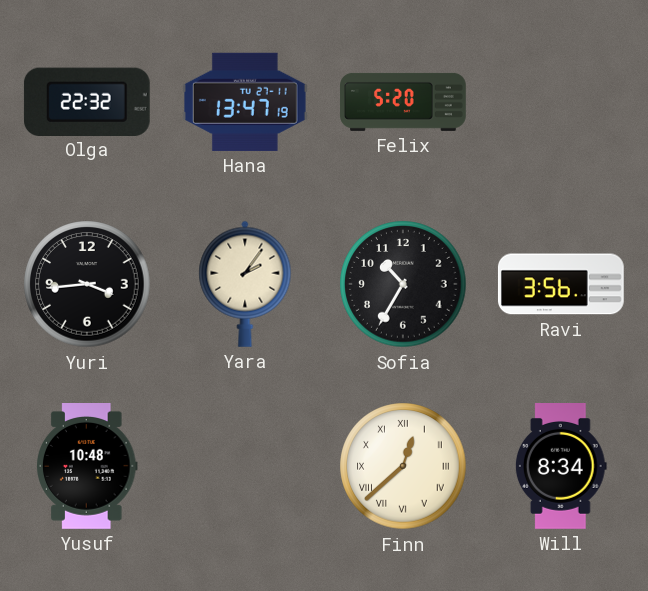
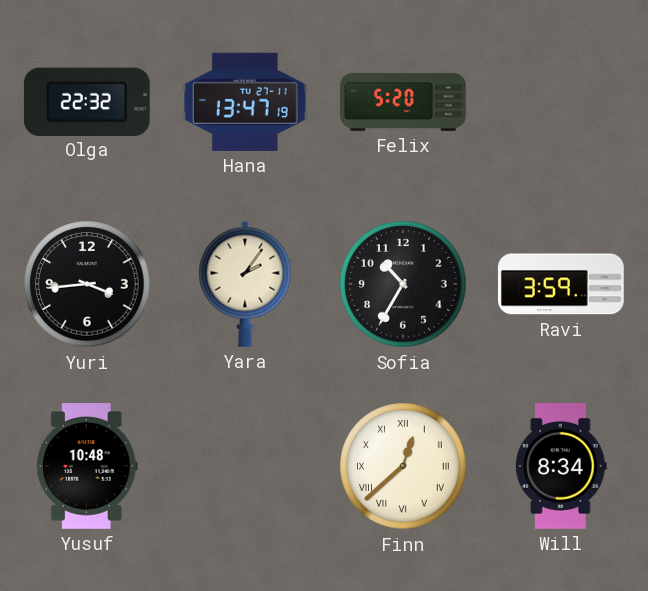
Ravi: 3:56 -> 3:59
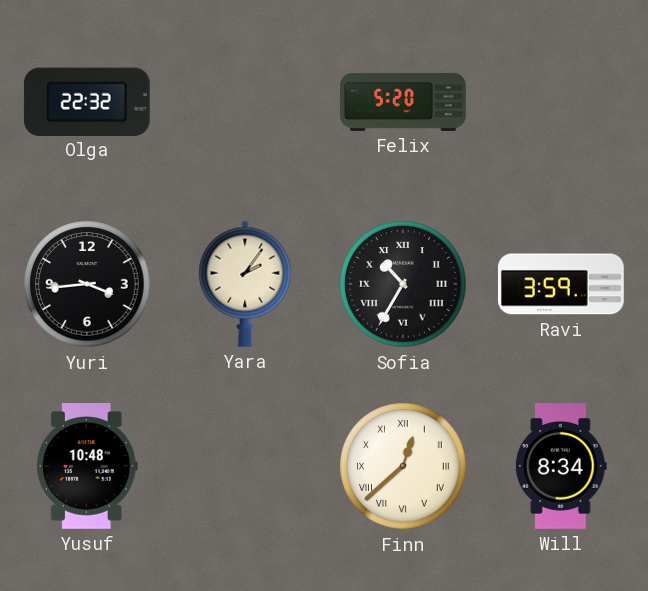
Hana: 13:47 -> none
Sofia numerals: Arabic -> Roman
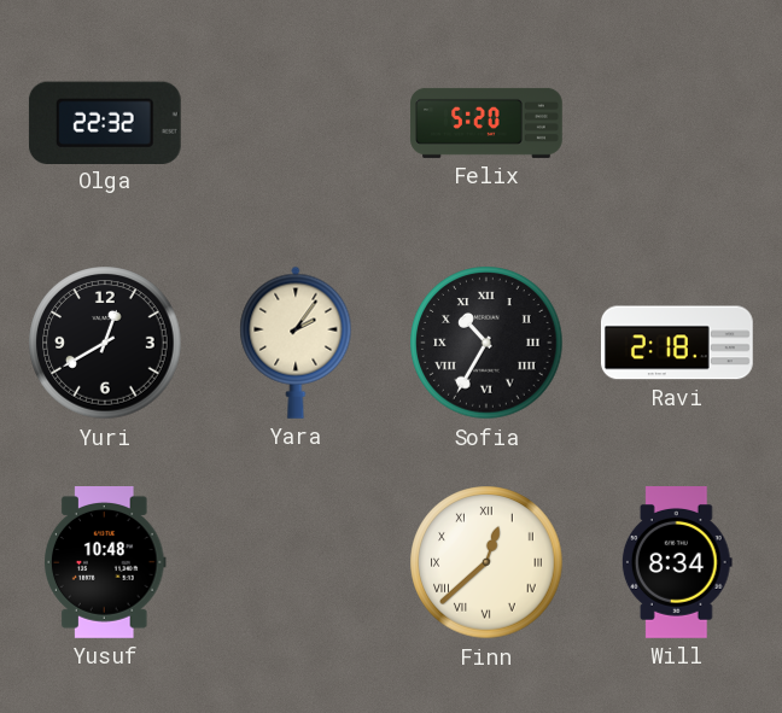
Yuri: 3:44 -> 12:40
Ravi: 3:59 -> 2:18
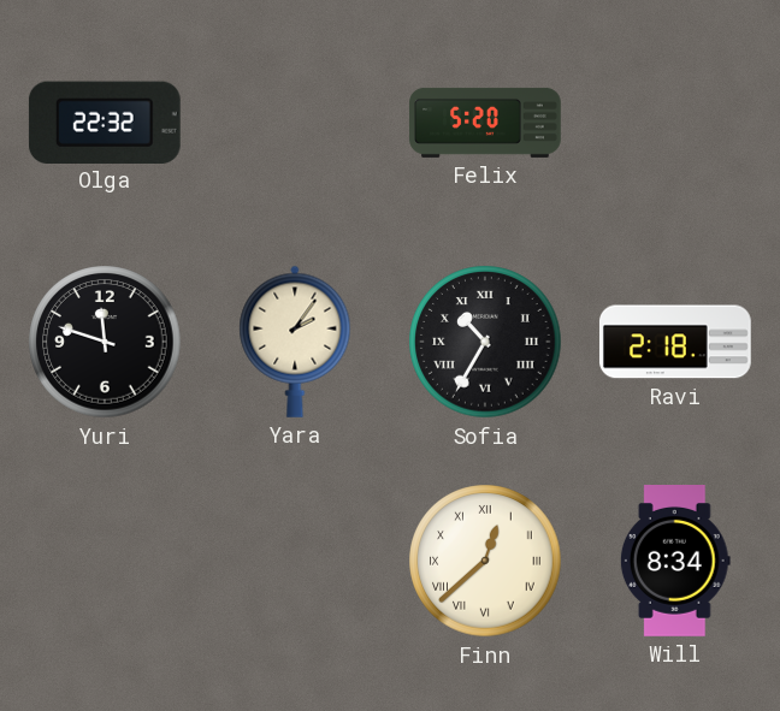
Yuri: 12:40 -> 11:48
Yusuf: 10:48 -> none
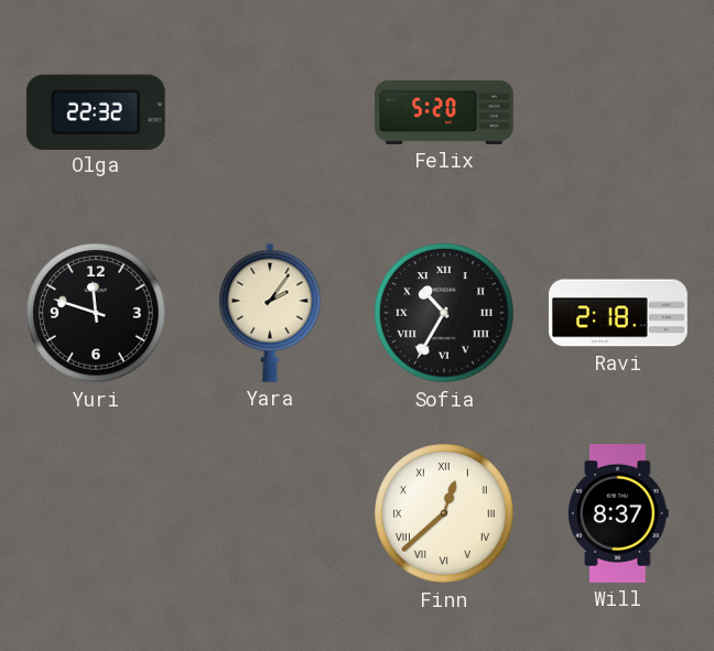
Will: 8:34 -> 8:37
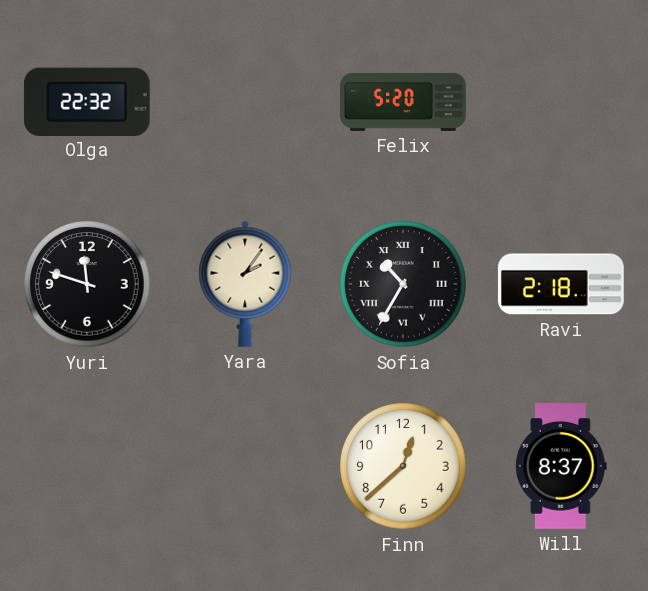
Finn numerals: Roman -> Arabic
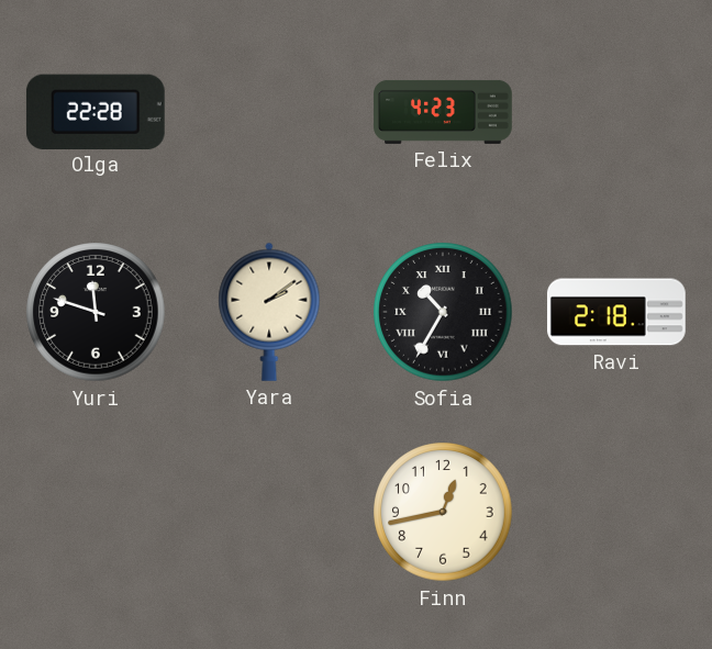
Olga: 22:32 -> 22:28
Felix: 5:20 -> 4:23
Yara: 2:06 -> 2:09
Finn: 12:38 -> 12:43
Will: 8:37 -> none
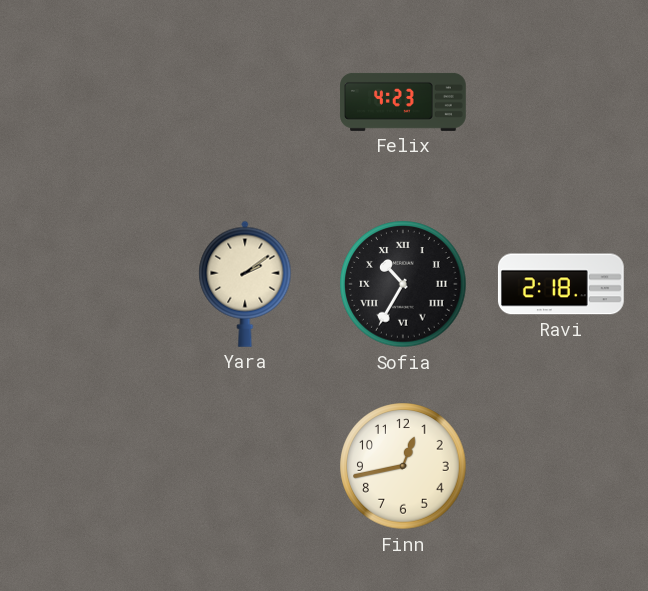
Olga: 22:28 -> none
Yuri: 11:48 -> none
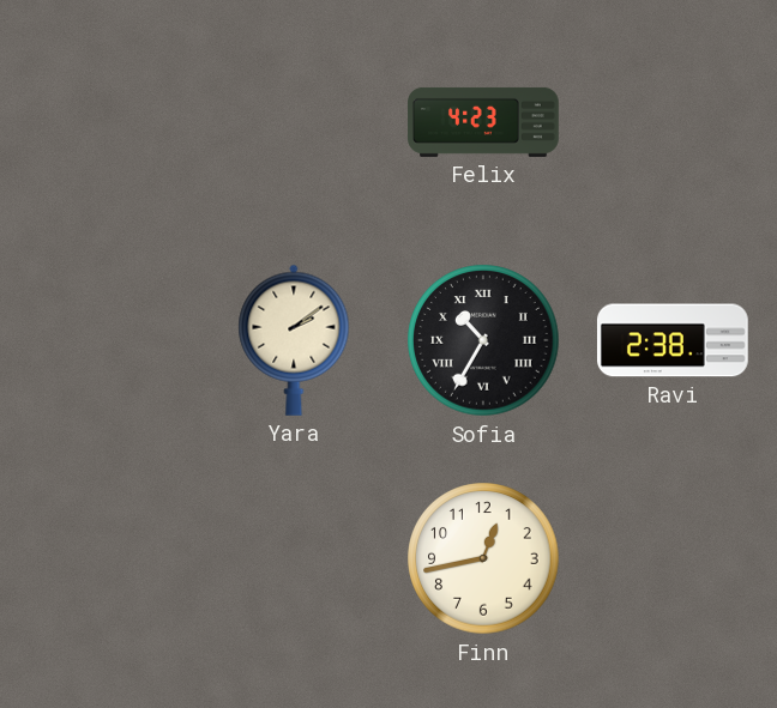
Ravi: 2:18 -> 2:38
